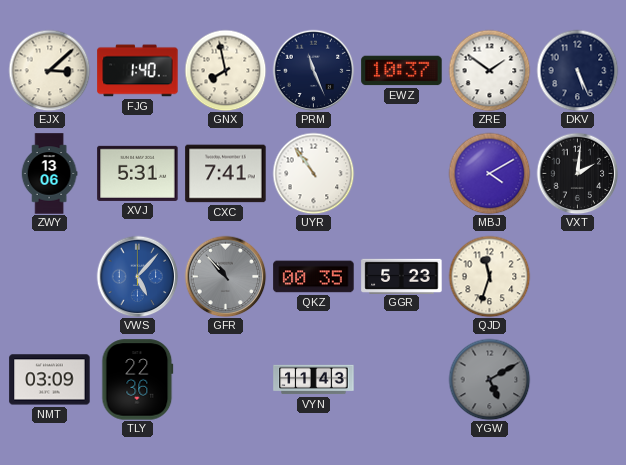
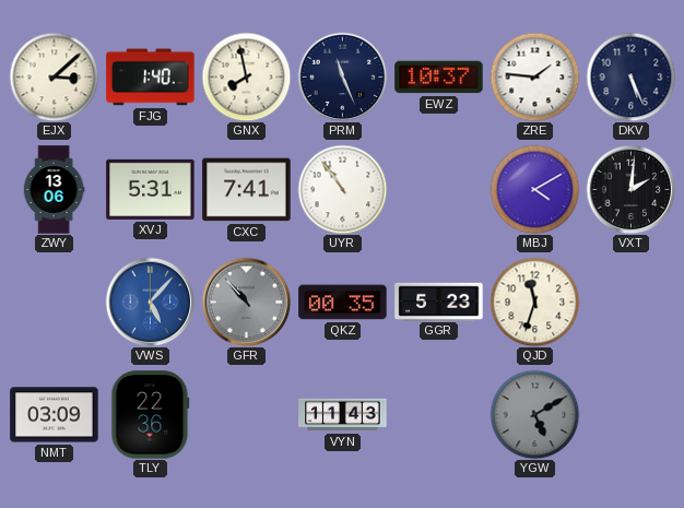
ZRE: 1:51 -> 1:46
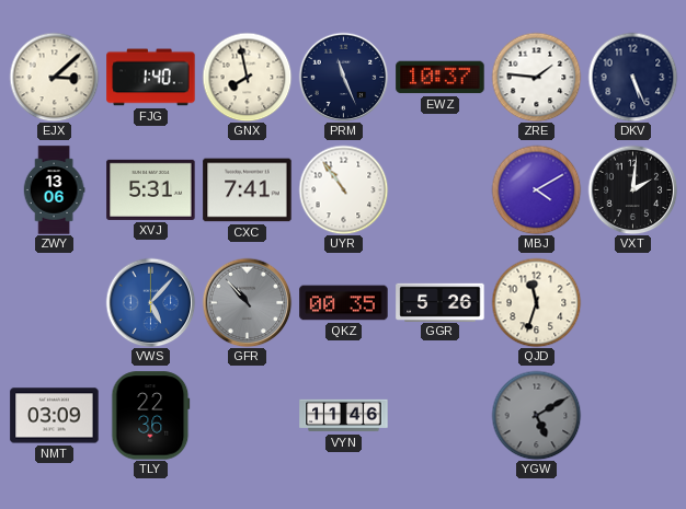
GGR: 5:23 -> 5:26
VYN: 11:43 -> 11:46
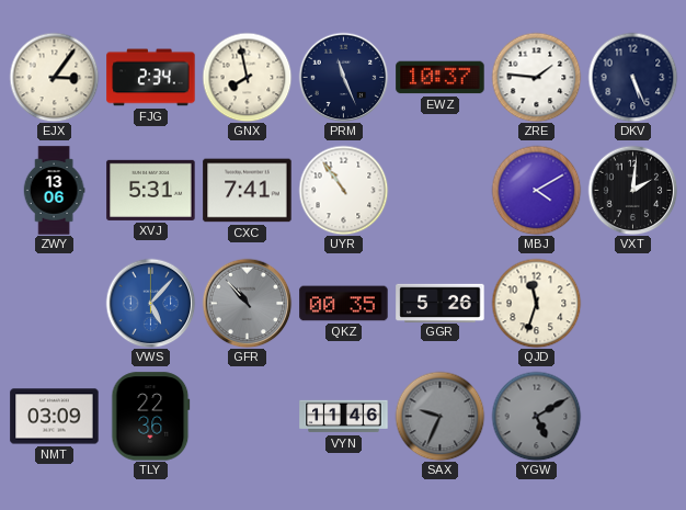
EJX: 3:08 -> 3:06
FJG: 1:40 -> 2:34
SAX: none -> 9:34
